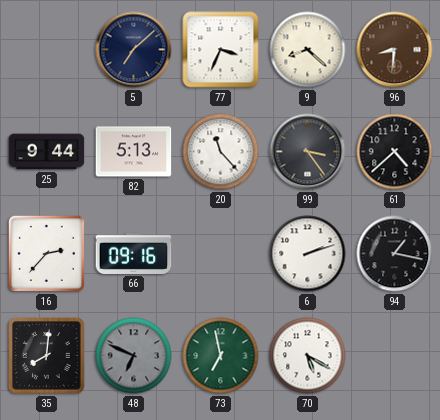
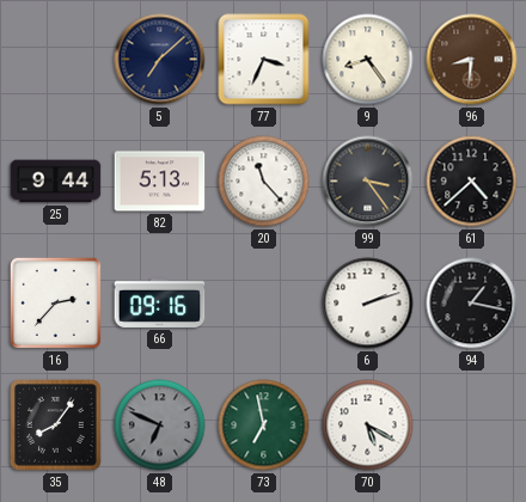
9: 8:22 -> 8:24
35: 8:01 -> 8:06
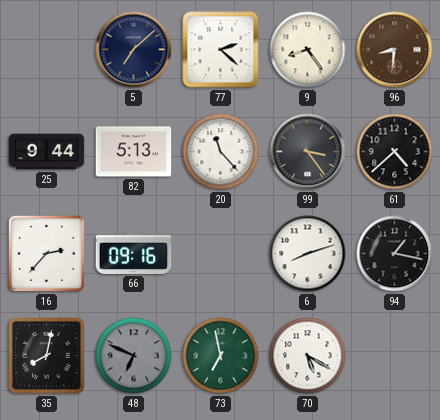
77: 3:34 -> 2:22
6: 2:12 -> 8:12
35: 8:06 -> 8:02
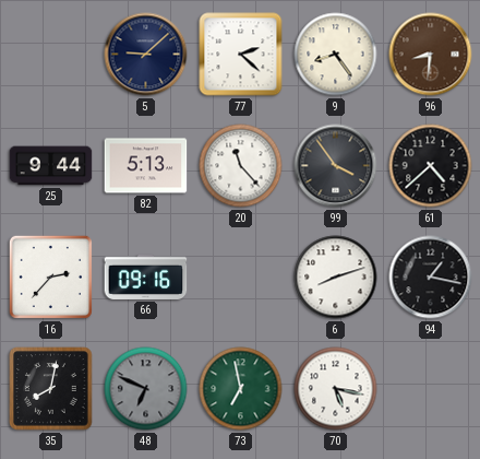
5: 7:08 -> 9:08
99: 3:24 -> 3:54
70: 5:20 -> 5:17
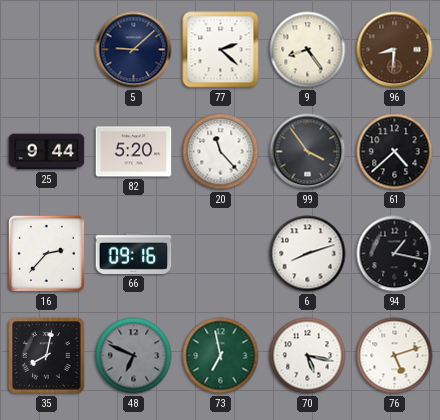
82: 5:13 -> 5:20
76: none -> 5:12
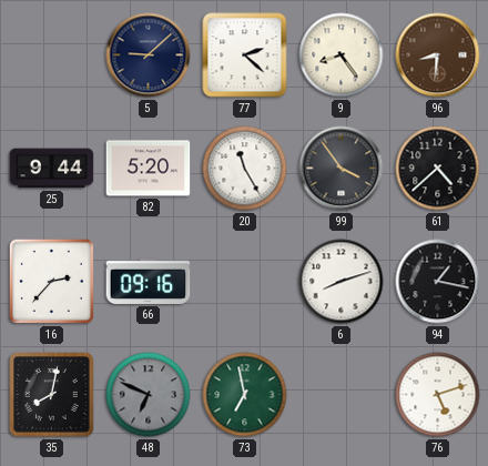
20: 11:23 -> 11:25
70: 5:17 -> none
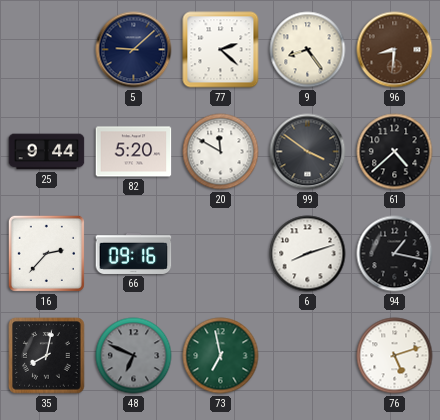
20: 11:25 -> 11:50
99: 3:54 -> 3:51
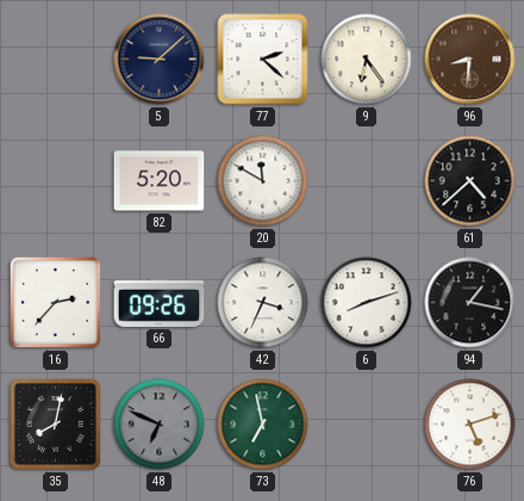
9: 8:24 -> 6:24
25: 9:44 -> none
99: 3:51 -> none
66: 09:16 -> 09:26
42: none -> 3:34
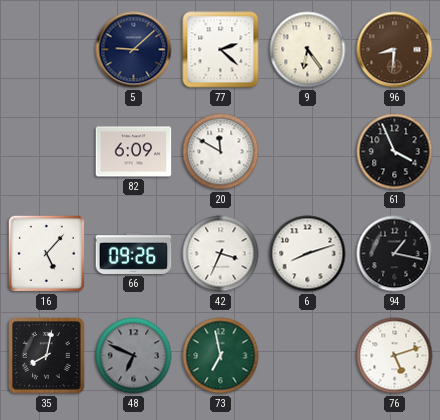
82: 5:20 -> 6:09
61: 4:38 -> 3:56
16: 2:37 -> 5:07
